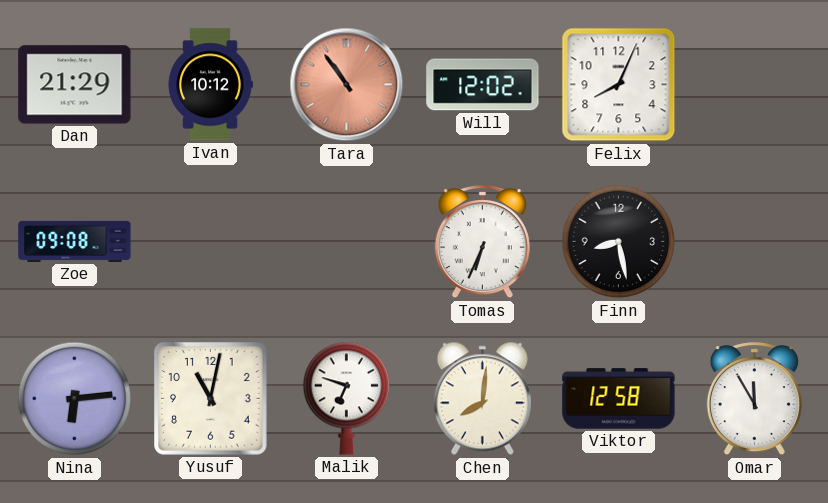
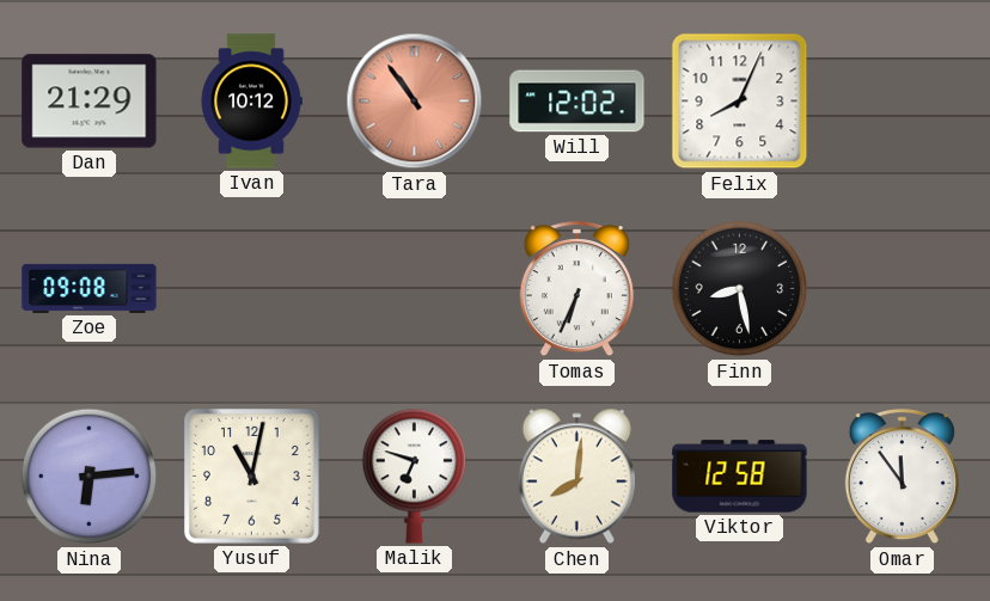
Omar: 11:55 -> 11:54
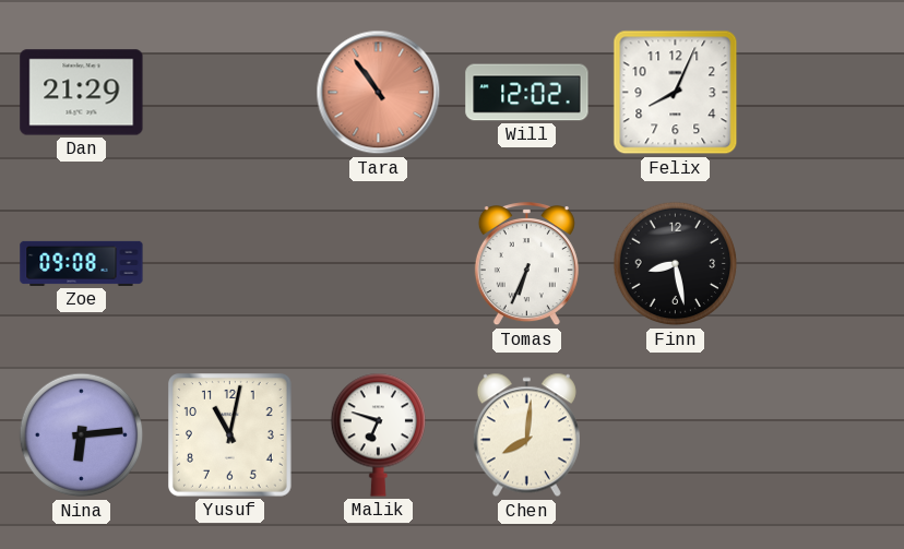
Ivan: 10:12 -> none
Viktor: 12:58 -> none
Omar: 11:54 -> none
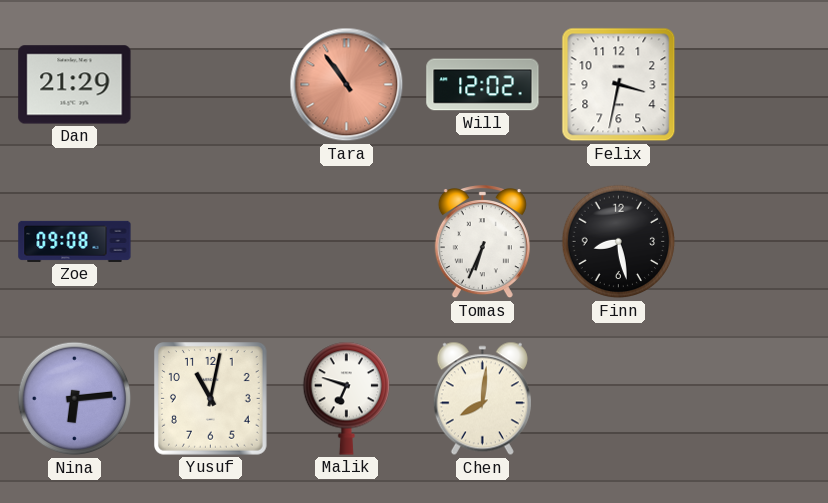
Felix: 8:04 -> 3:32
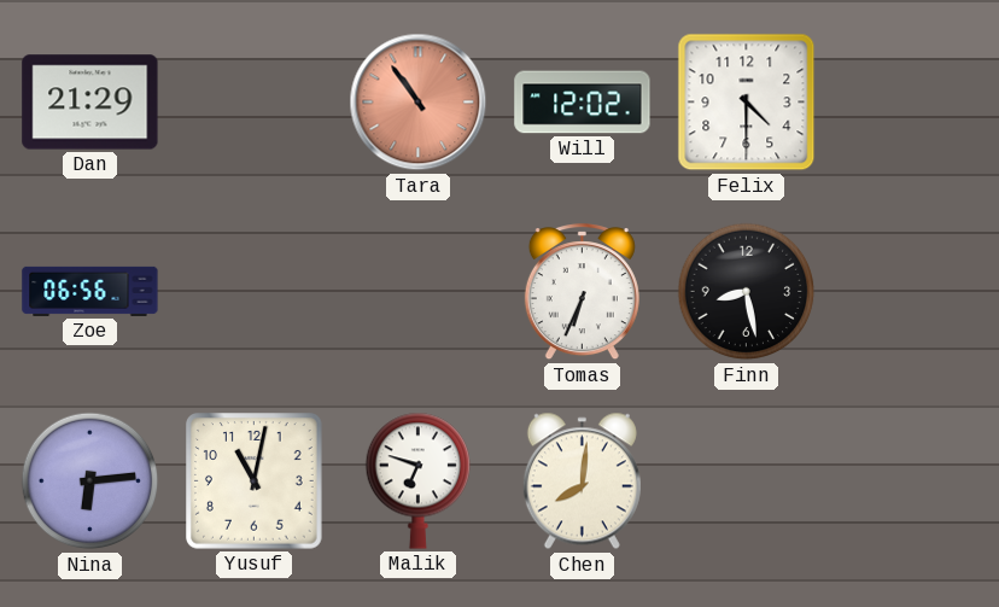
Felix: 3:32 -> 4:30
Zoe: 09:08 -> 06:56
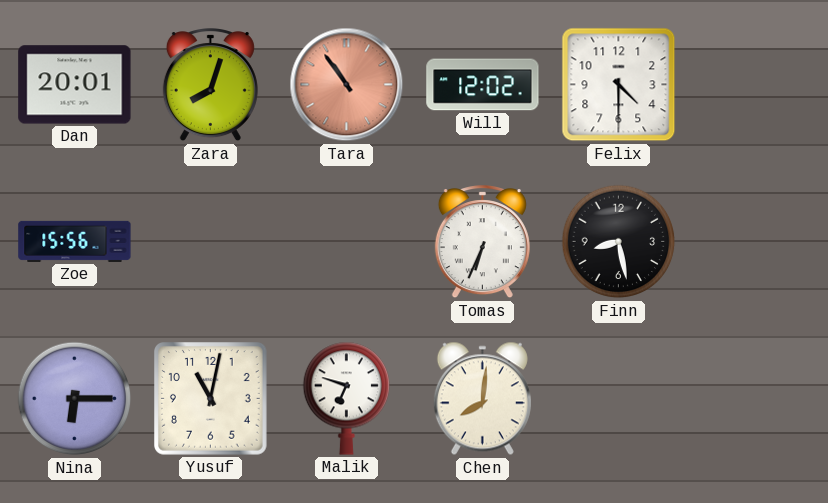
Dan: 21:29 -> 20:01
Zara: none -> 8:03
Zoe: 06:56 -> 15:56
Nina: 6:14 -> 6:15
